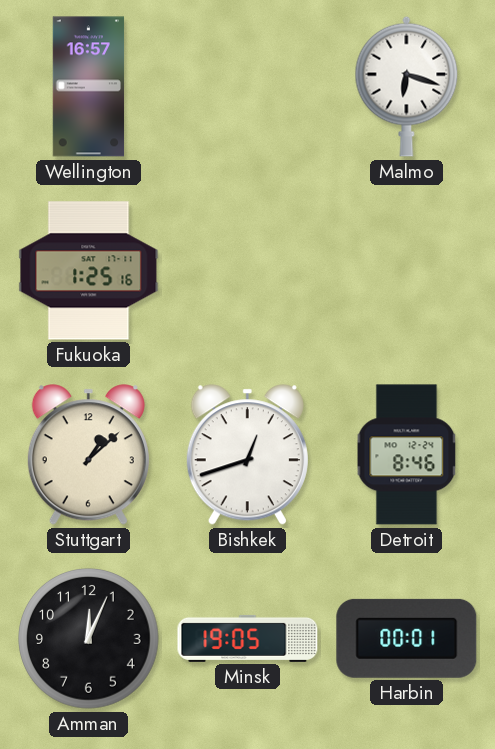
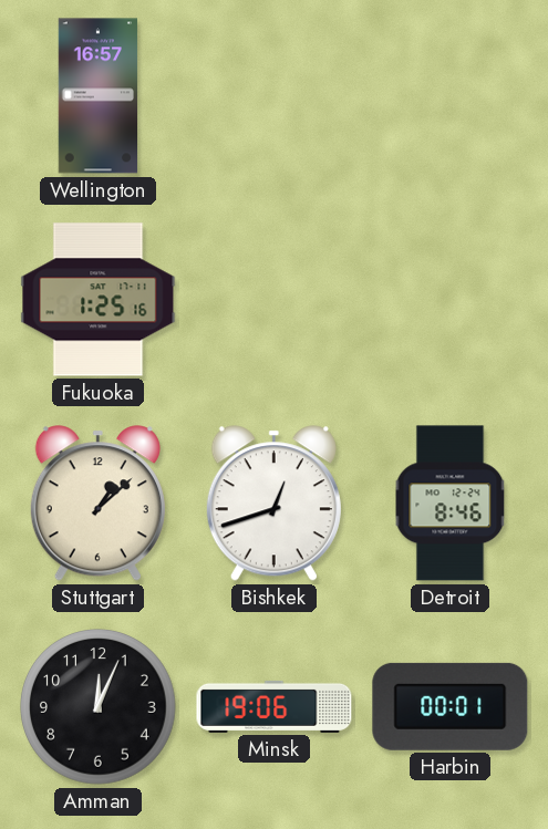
Malmo: 6:18 -> none
Minsk: 19:05 -> 19:06
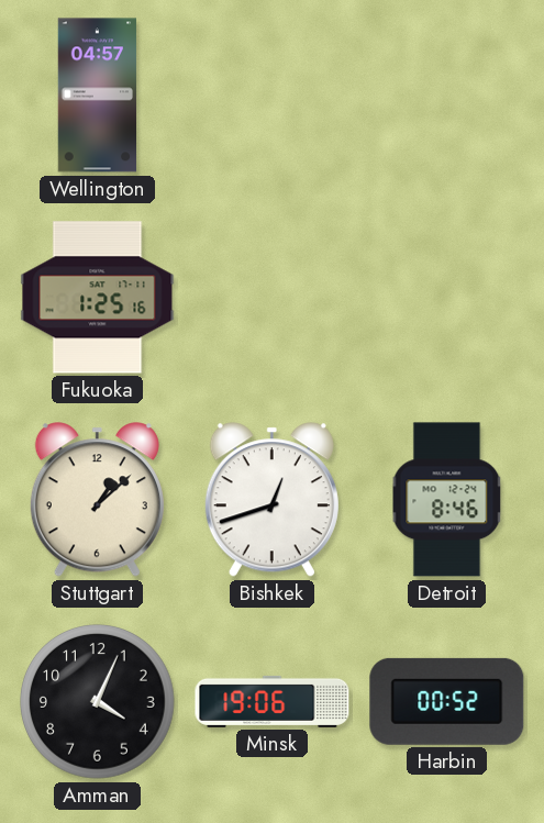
Wellington: 16:57 -> 04:57
Amman: 12:04 -> 4:04
Harbin: 00:01 -> 00:52
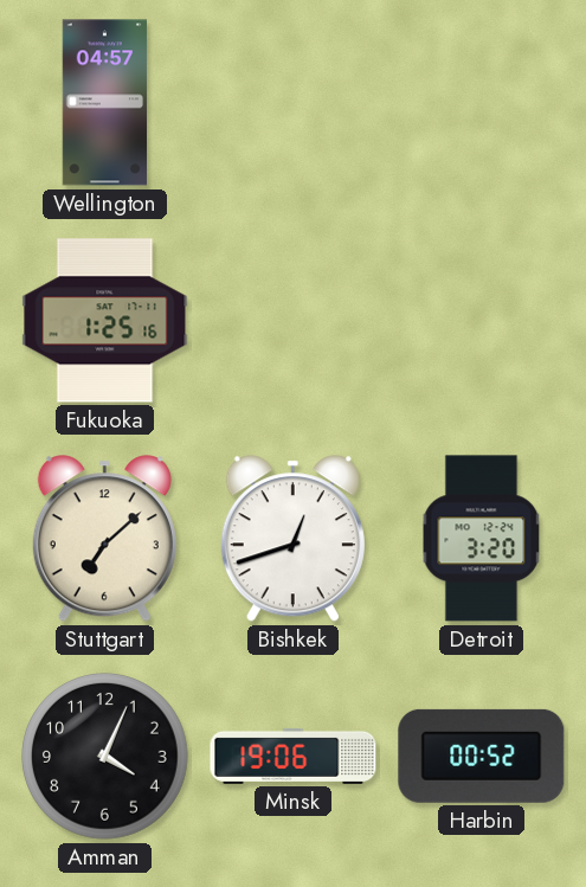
Stuttgart: 1:08 -> 7:08
Detroit: 8:46 -> 3:20
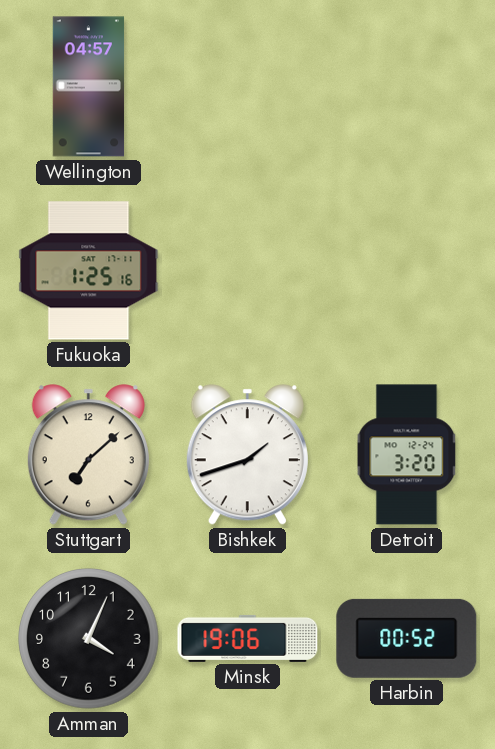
Bishkek: 12:42 -> 1:42
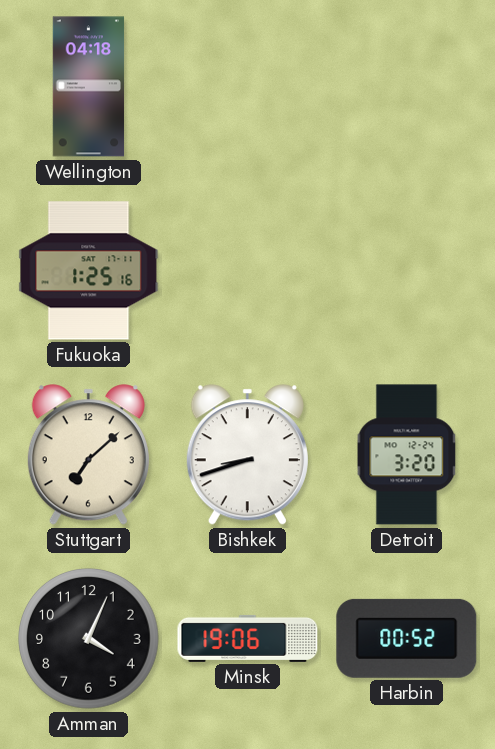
Wellington: 04:57 -> 04:18
Bishkek: 1:42 -> 8:42
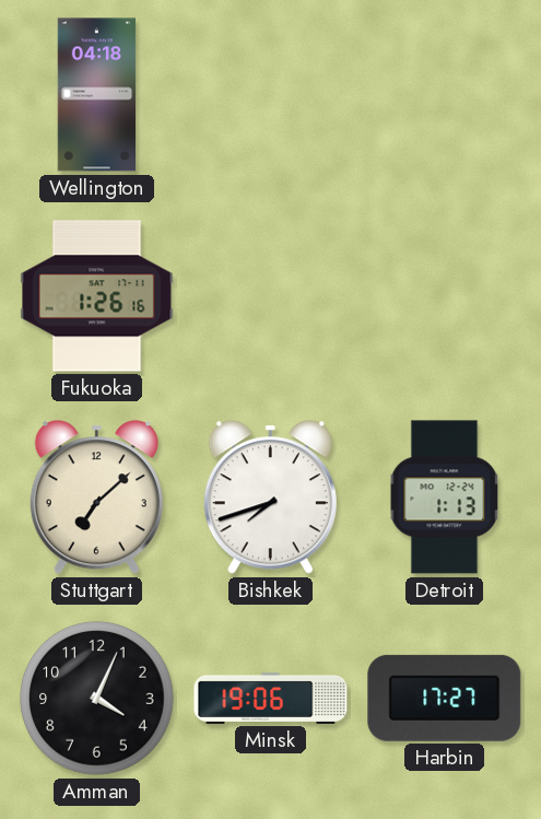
Fukuoka: 1:25 -> 1:26
Bishkek: 8:42 -> 7:42
Detroit: 3:20 -> 1:13
Harbin: 00:52 -> 17:27
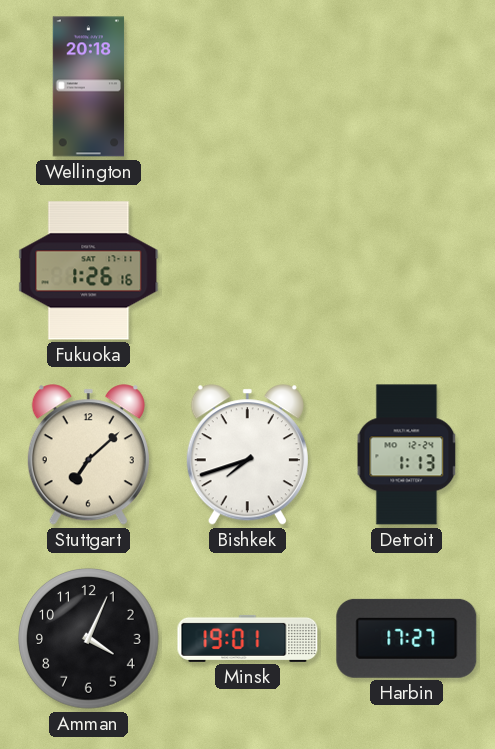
Wellington: 04:18 -> 20:18
Minsk: 19:06 -> 19:01
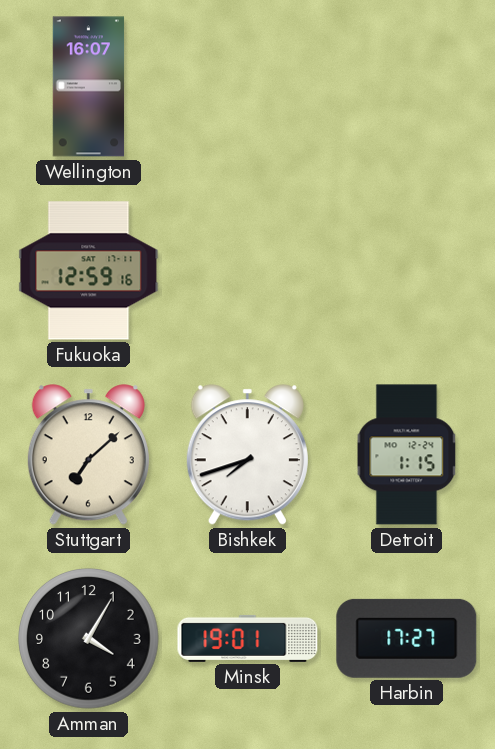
Wellington: 20:18 -> 16:07
Fukuoka: 1:26 -> 12:59
Detroit: 1:13 -> 1:15
Amman: 4:04 -> 4:05
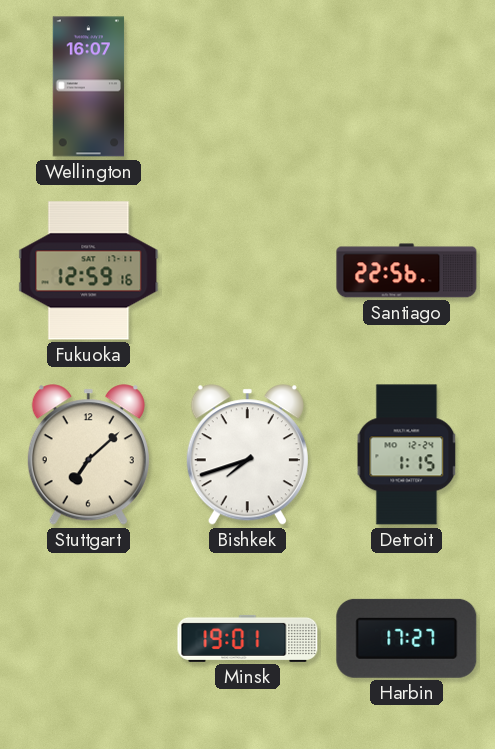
Santiago: none -> 22:56
Amman: 4:05 -> none
